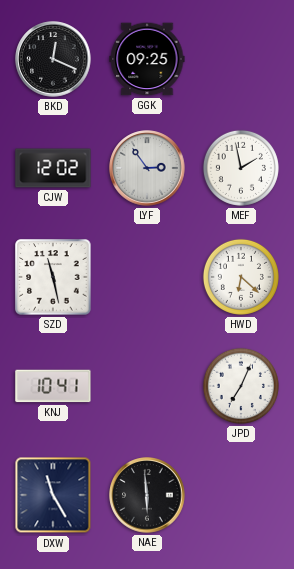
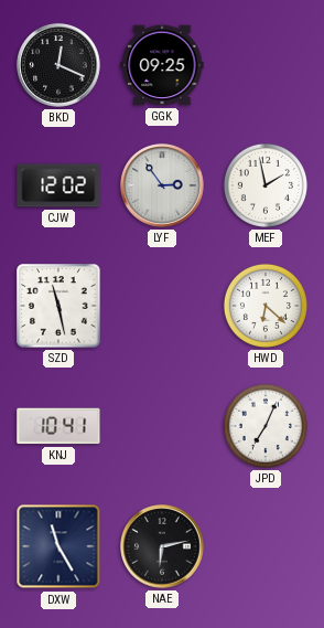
NAE: 5:59 -> 6:13
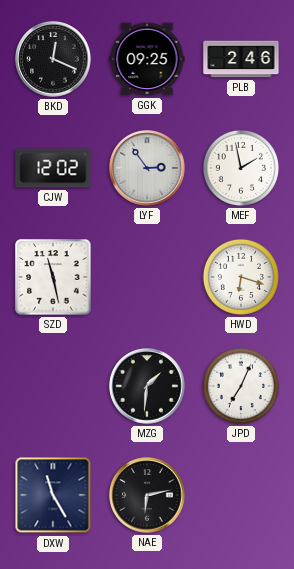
PLB: none -> 2:46
HWD: 6:22 -> 6:18
KNJ: 10:41 -> none
MZG: none -> 1:31
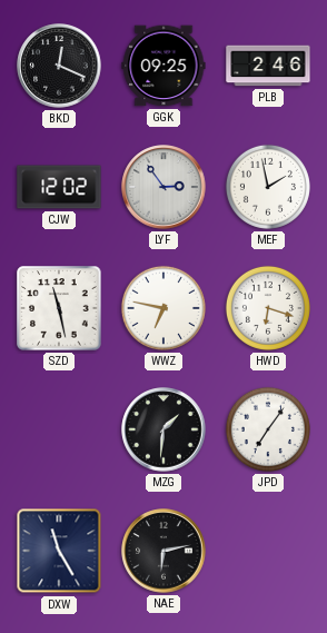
WWZ: none -> 6:47
JPD: 7:04 -> 7:06
